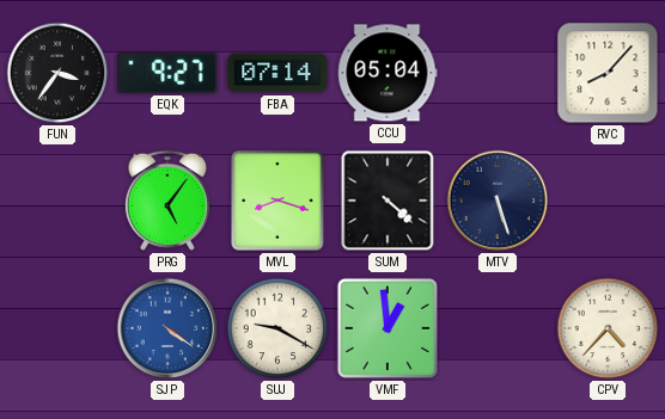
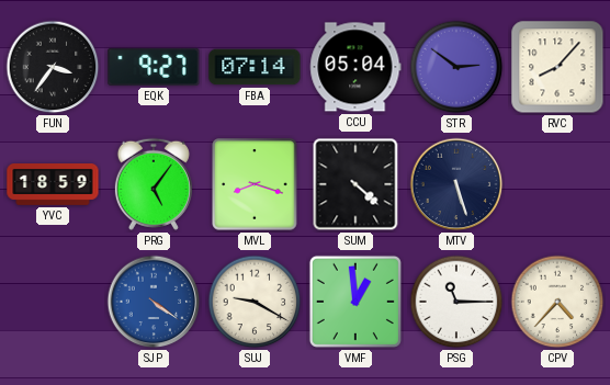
STR: none -> 2:51
YVC: none -> 18:59
PSG: none -> 11:15
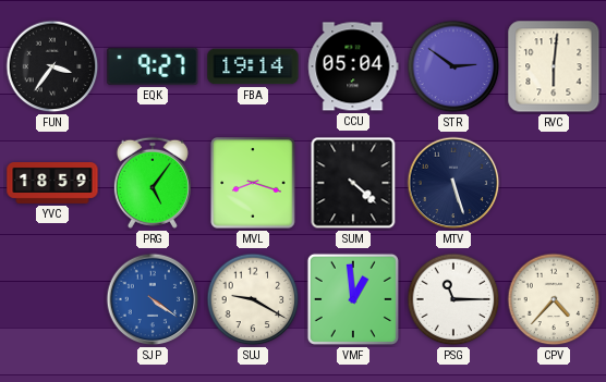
FBA: 07:14 -> 19:14
RVC: 8:07 -> 6:01
